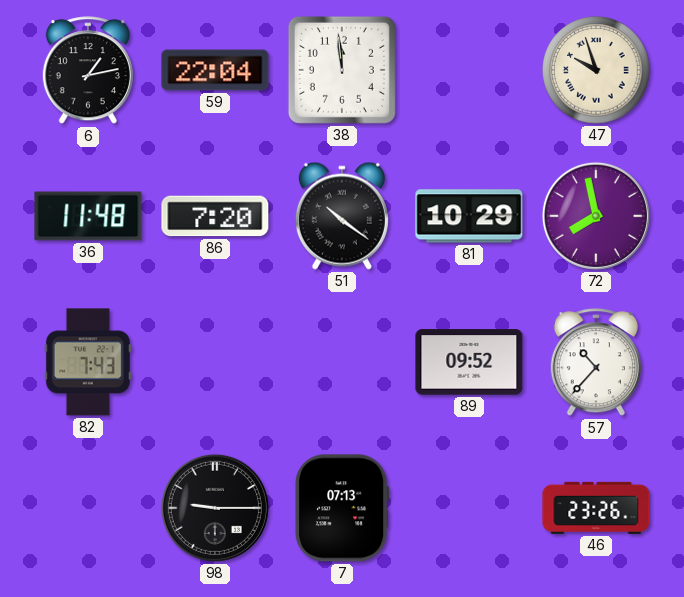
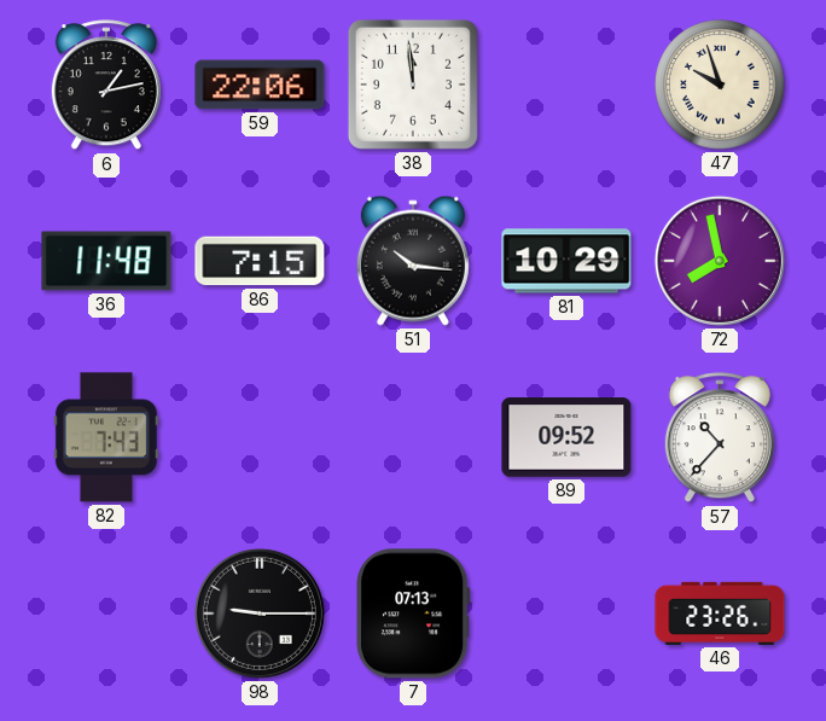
59: 22:04 -> 22:06
86: 7:20 -> 7:15
51: 10:21 -> 10:16
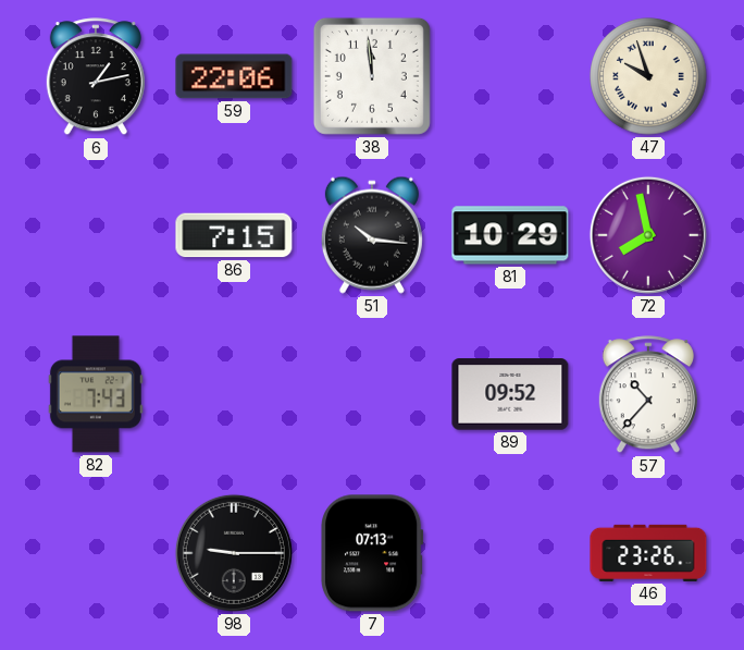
36: 11:48 -> none
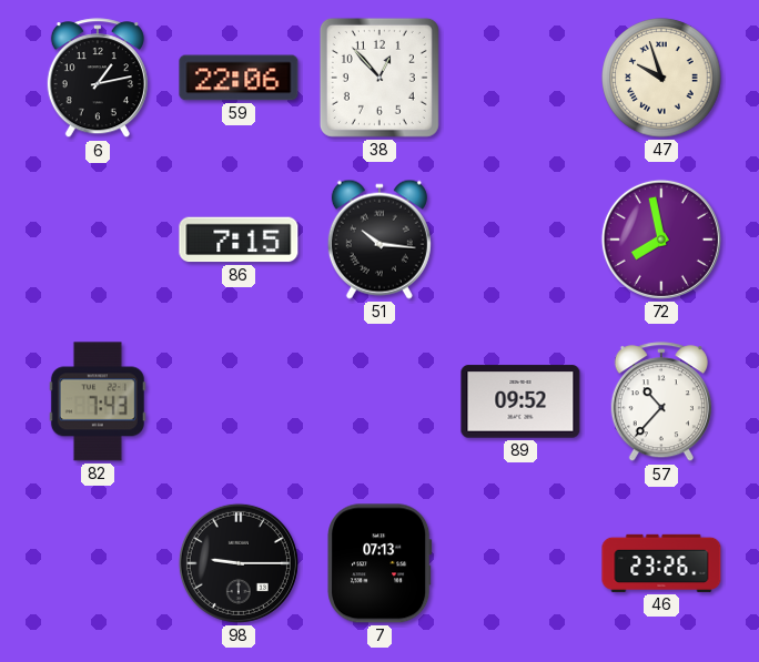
38: 11:59 -> 12:53
81: 10:29 -> none
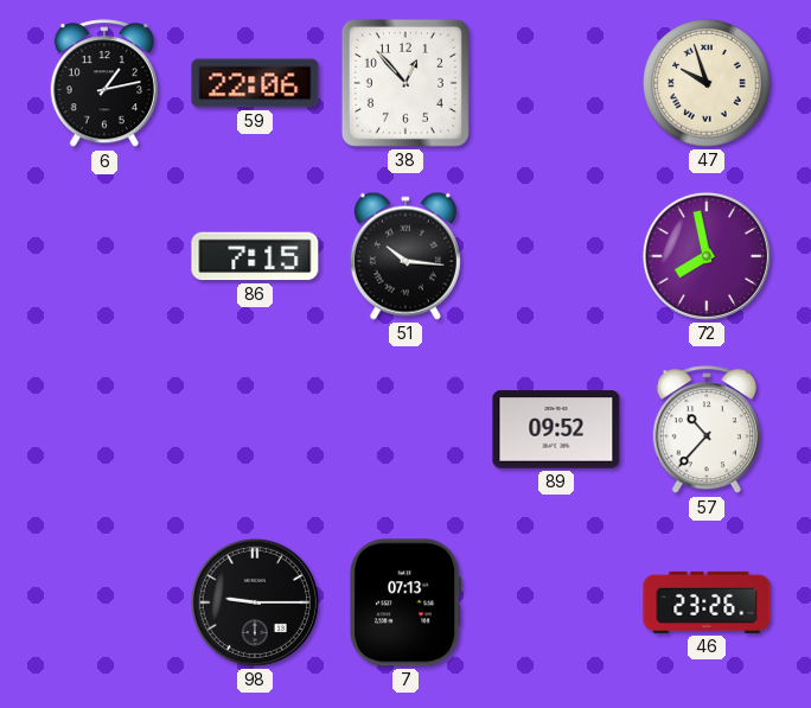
82: 7:43 -> none
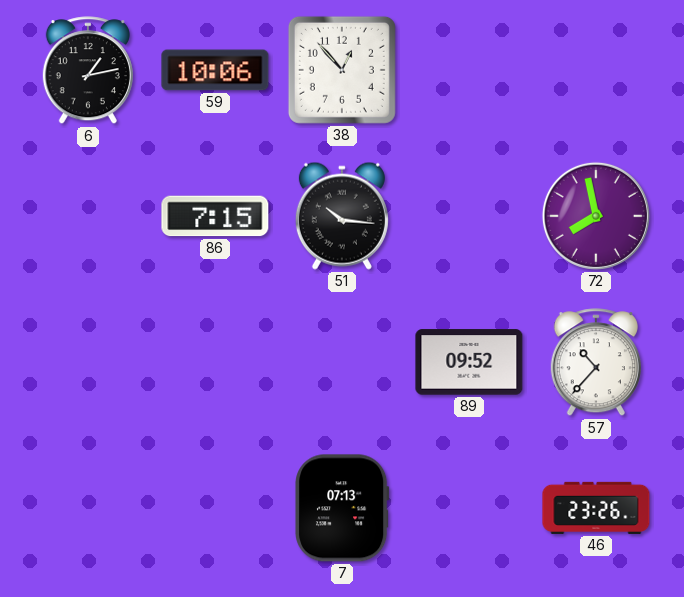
59: 22:06 -> 10:06
47: 9:57 -> none
98: 9:15 -> none
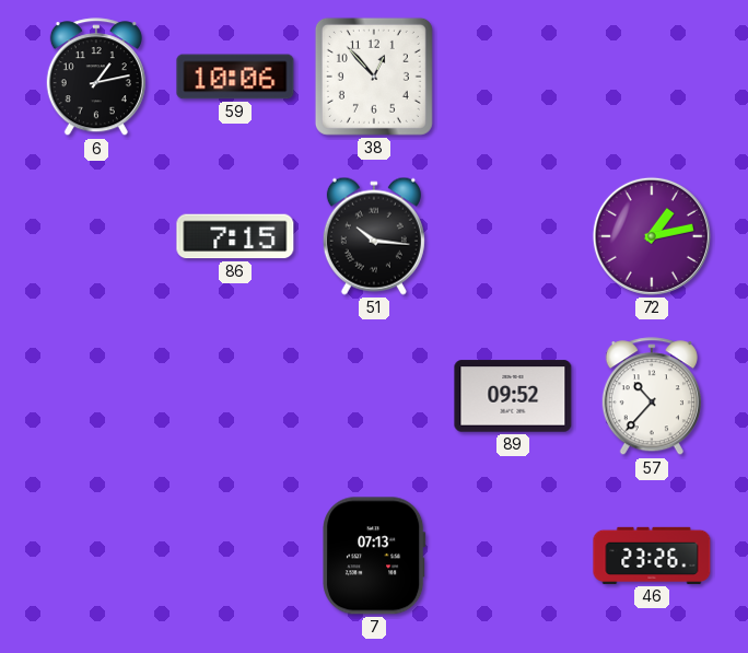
72: 7:58 -> 1:13
